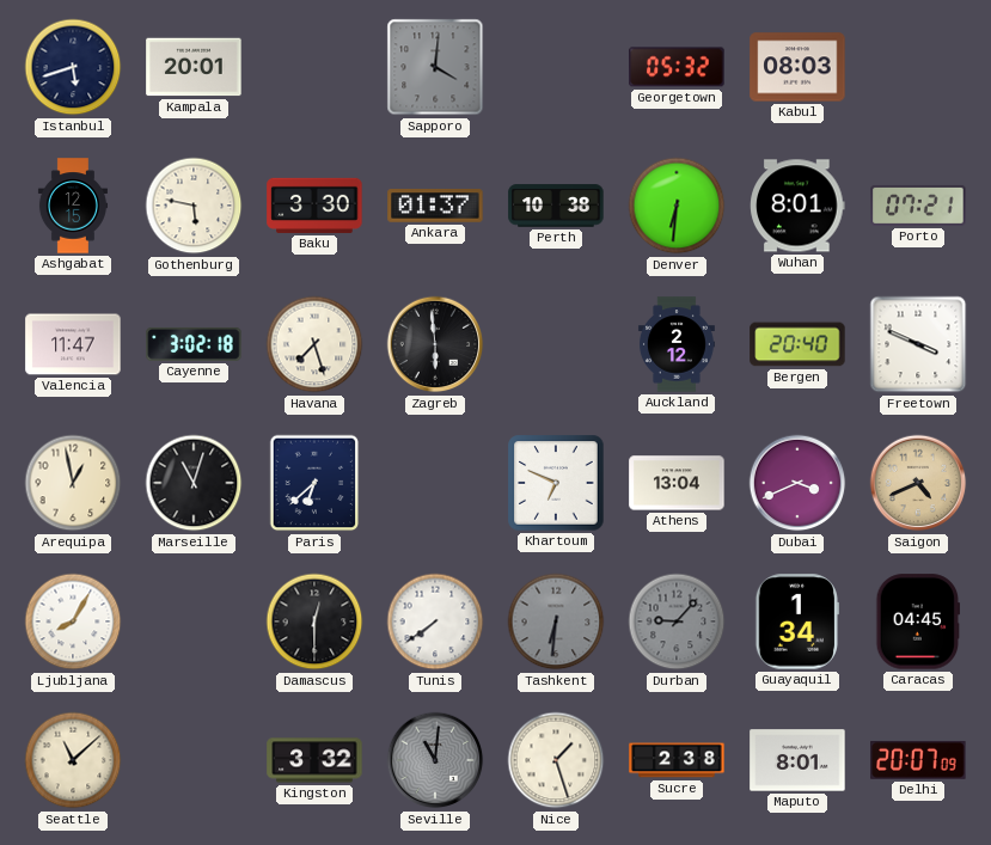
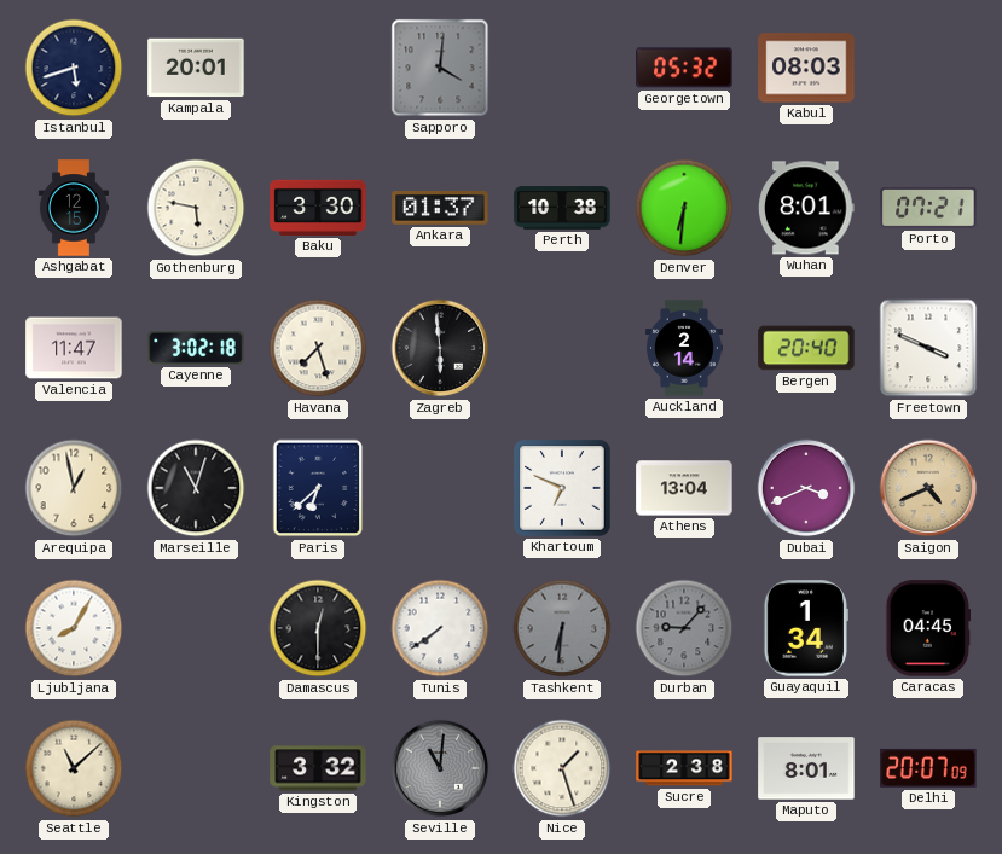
Auckland: 2:12 -> 2:14
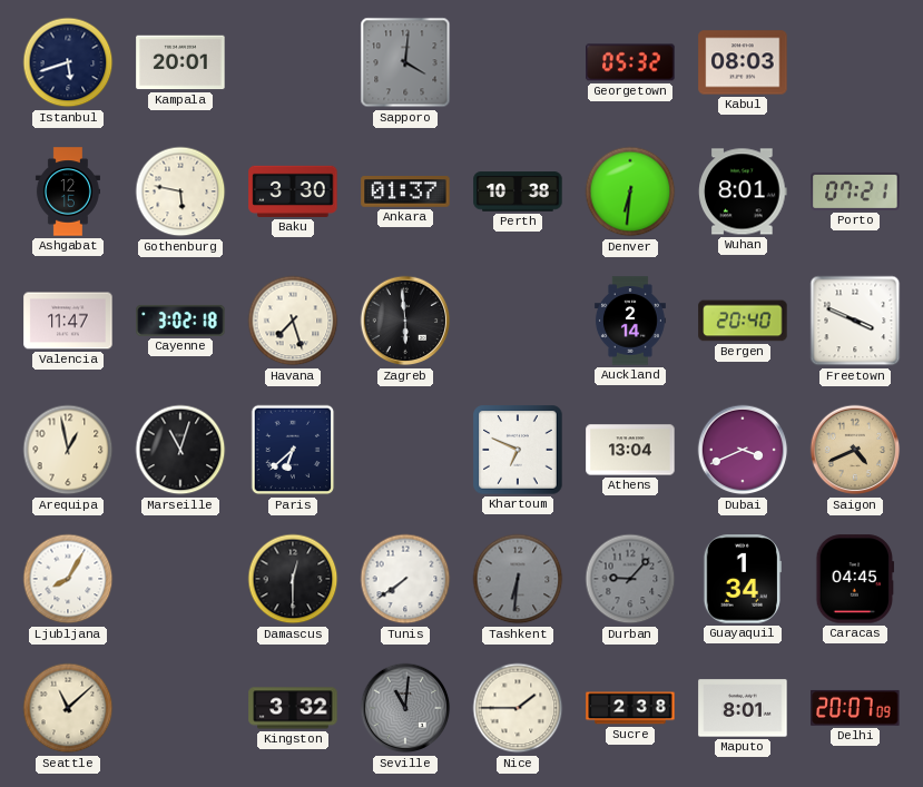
Nice: 1:27 -> 1:45
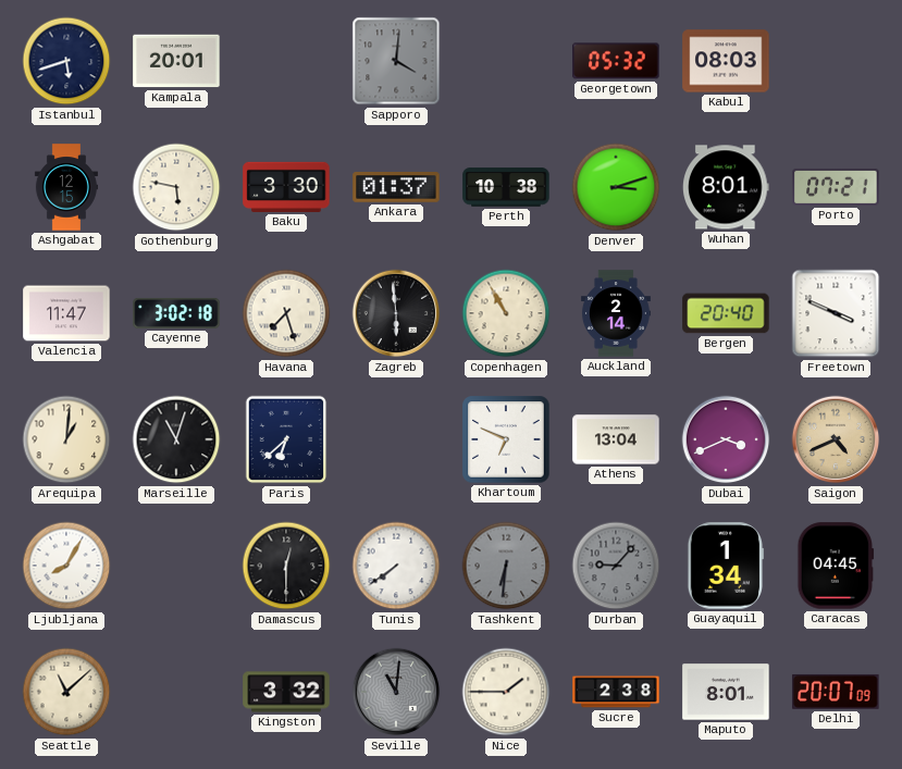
Denver: 6:31 -> 3:12
Copenhagen: none -> 10:55
Arequipa: 12:58 -> 1:01
